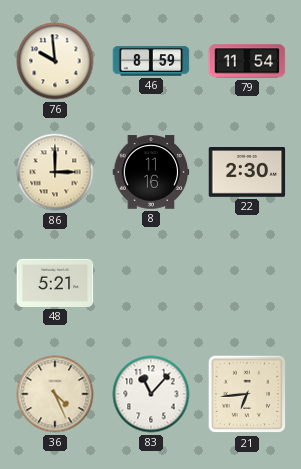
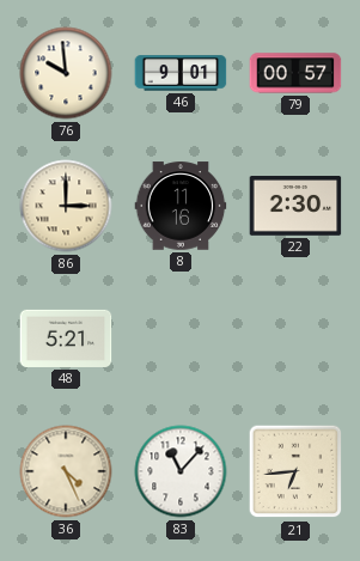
46: 8:59 -> 9:01
79: 11:54 -> 00:57
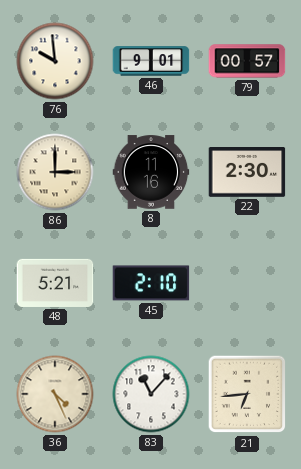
45: none -> 2:10
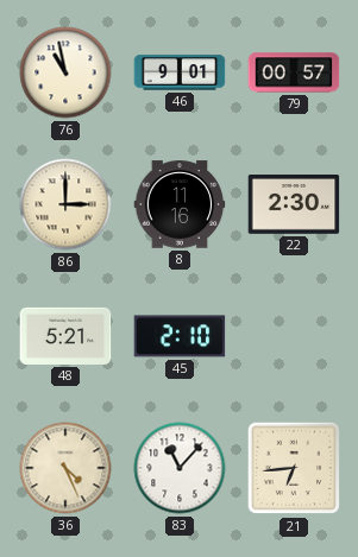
76: 9:59 -> 10:58
